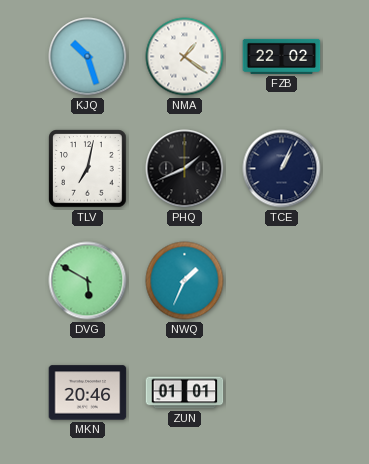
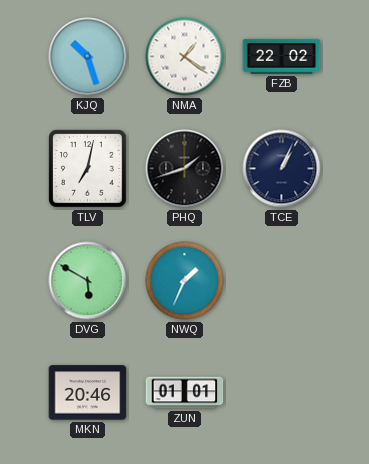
PHQ: 1:41 -> 1:42
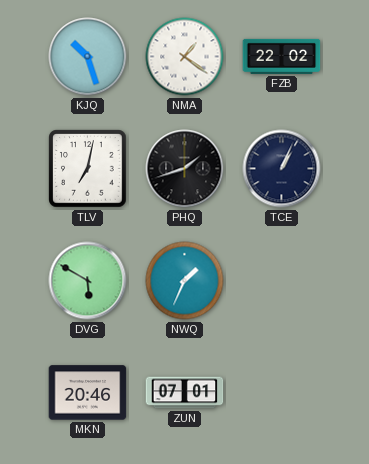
ZUN: 01:01 -> 07:01
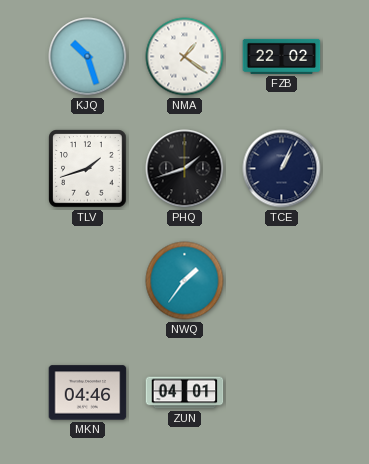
TLV: 7:02 -> 1:42
DVG: 5:50 -> none
NWQ: 1:34 -> 1:36
MKN: 20:46 -> 04:46
ZUN: 07:01 -> 04:01
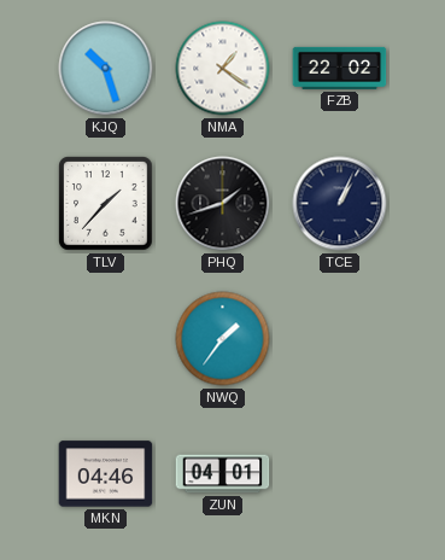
TLV: 1:42 -> 1:37
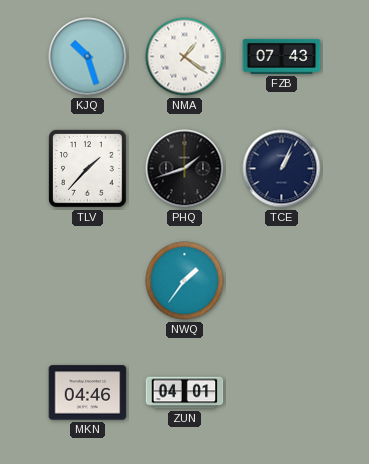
FZB: 22:02 -> 07:43
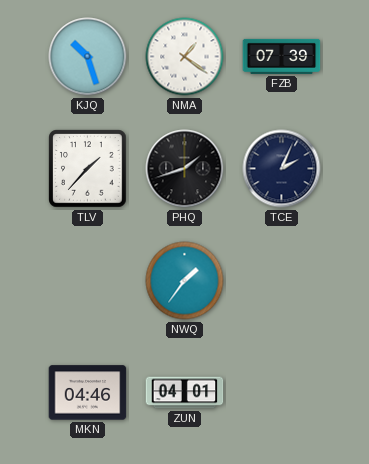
FZB: 07:43 -> 07:39
TCE: 1:04 -> 2:04
